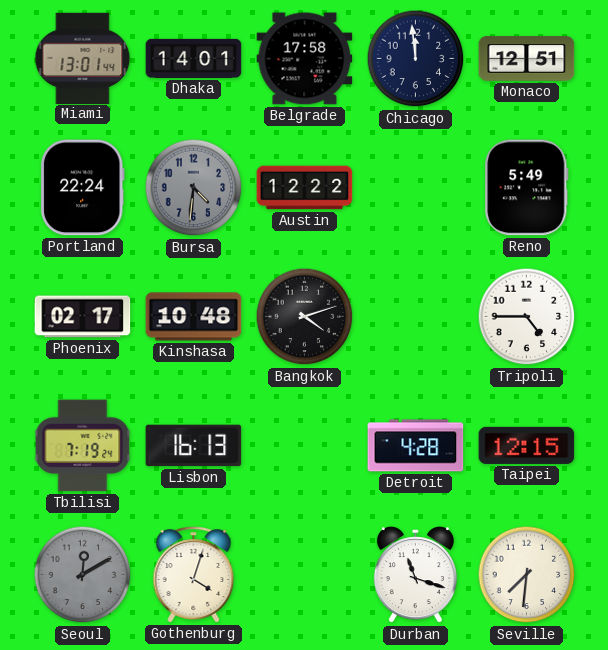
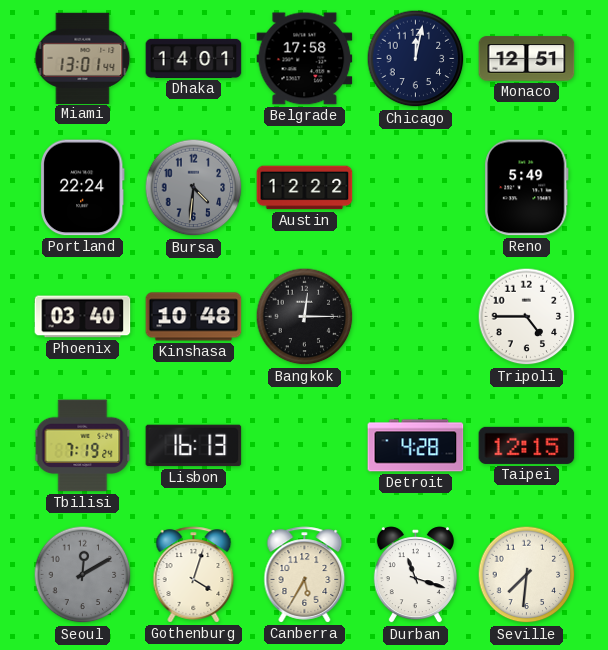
Chicago: 11:59 -> 12:02
Phoenix: 02:17 -> 03:40
Bangkok: 4:12 -> 12:15
Canberra: none -> 5:35
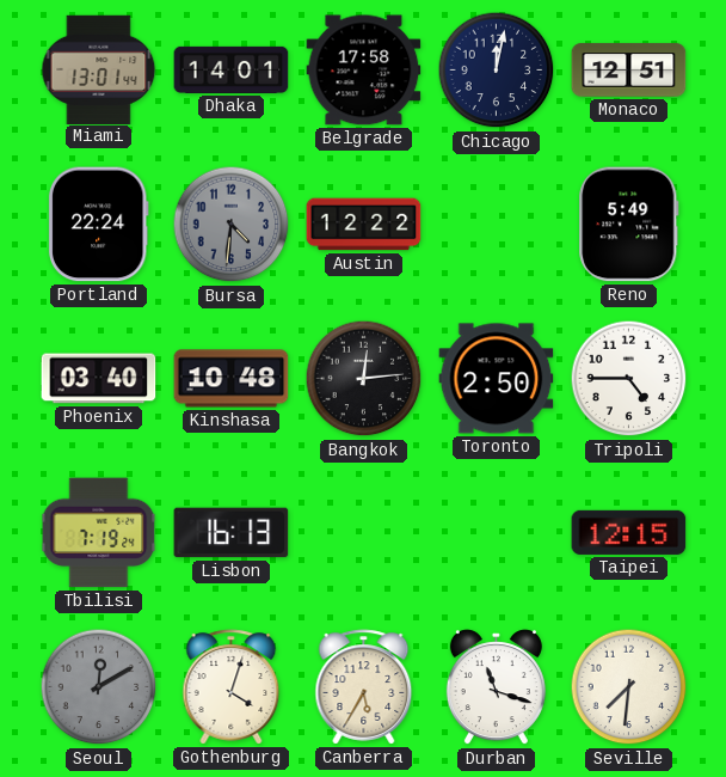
Bangkok: 12:15 -> 12:14
Toronto: none -> 2:50
Detroit: 4:28 -> none
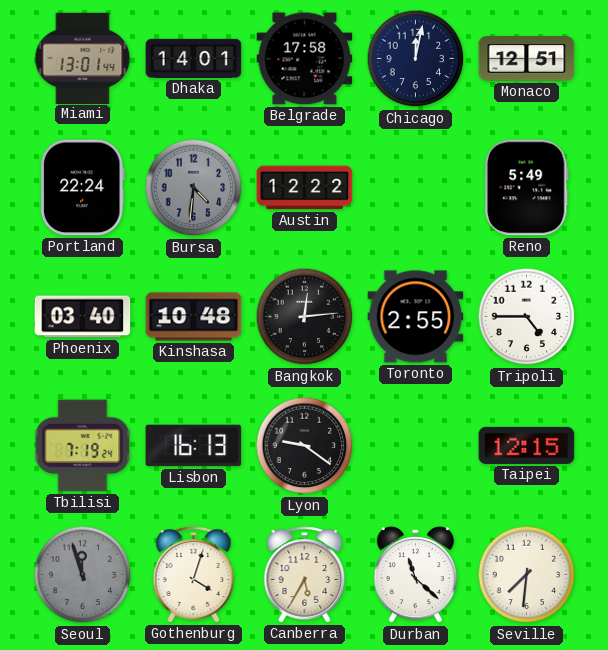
Toronto: 2:50 -> 2:55
Lyon: none -> 9:21
Seoul: 12:10 -> 11:57
Durban: 11:18 -> 11:22
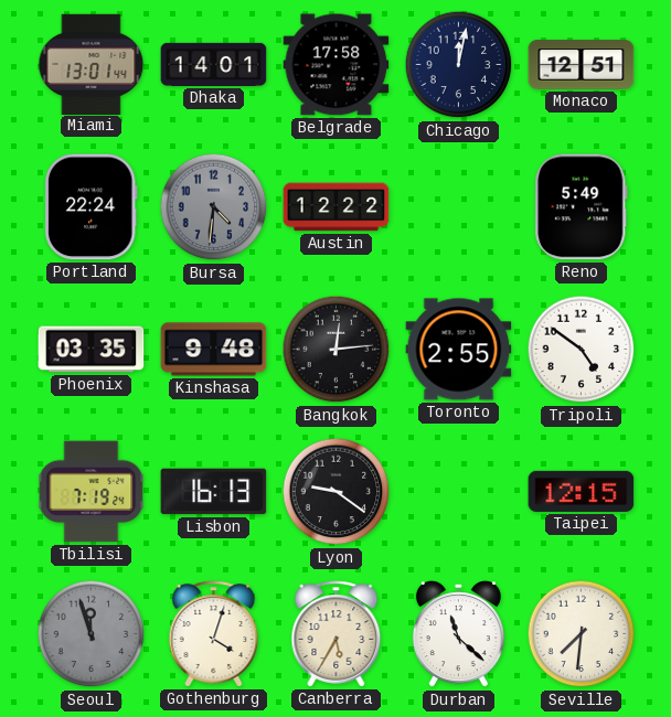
Phoenix: 03:40 -> 03:35
Kinshasa: 10:48 -> 9:48
Tripoli: 4:45 -> 4:51
